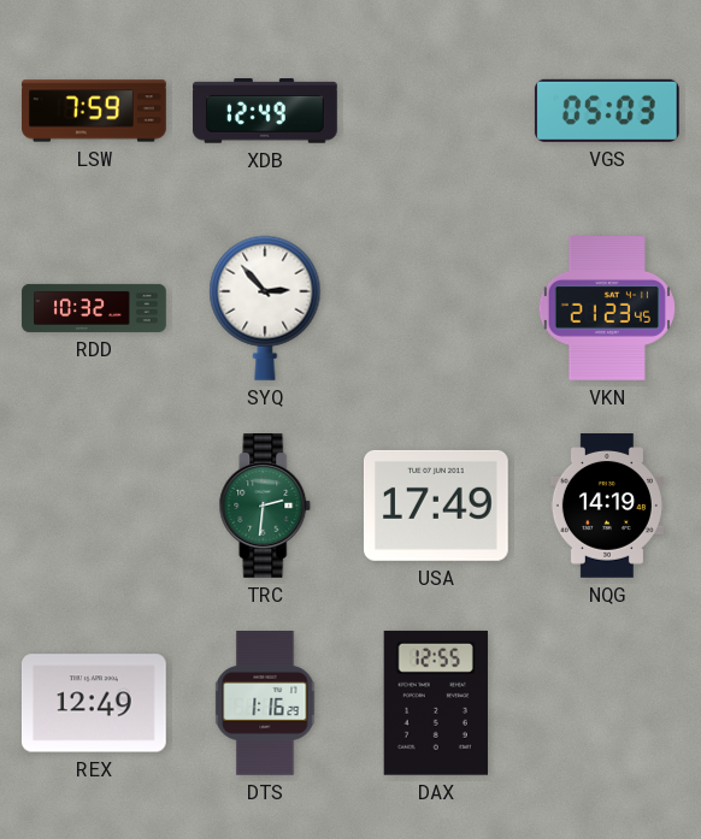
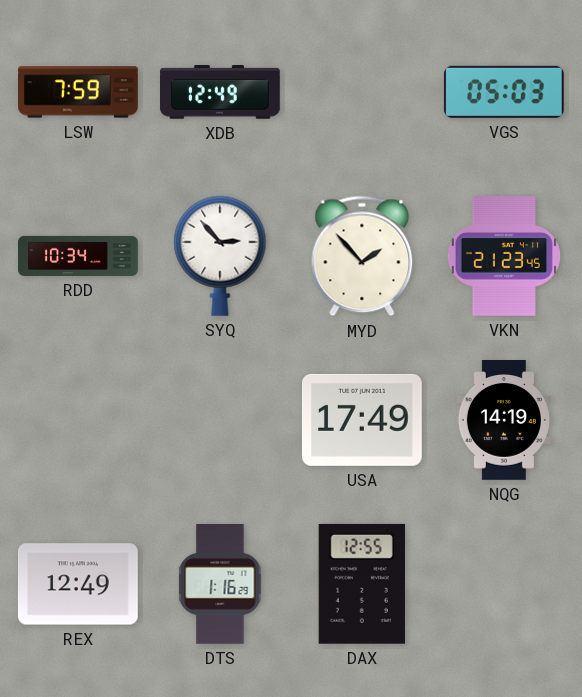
RDD: 10:32 -> 10:34
MYD: none -> 1:53
TRC: 2:31 -> none
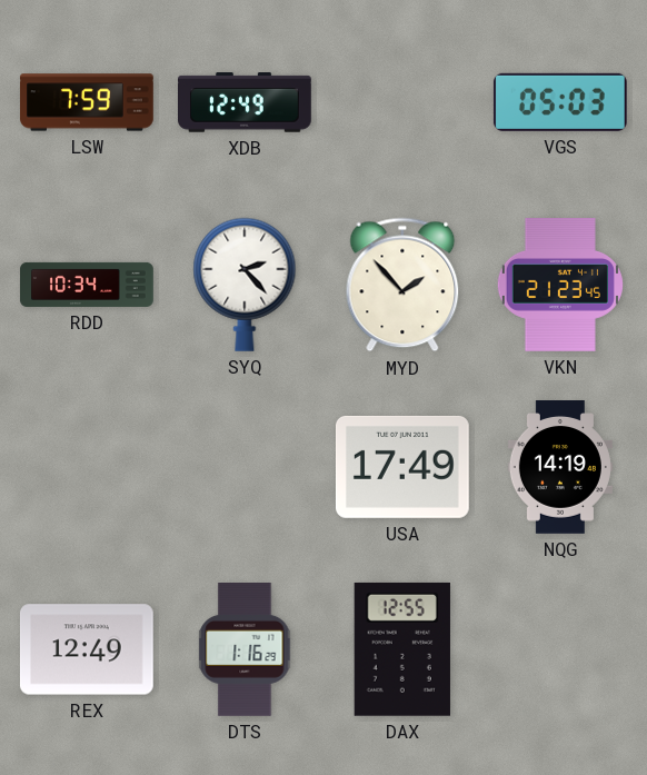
SYQ: 2:53 -> 2:23
